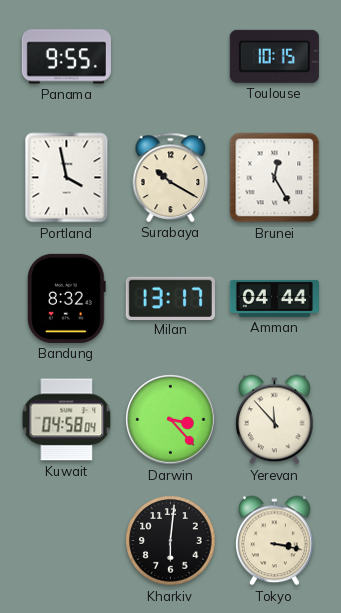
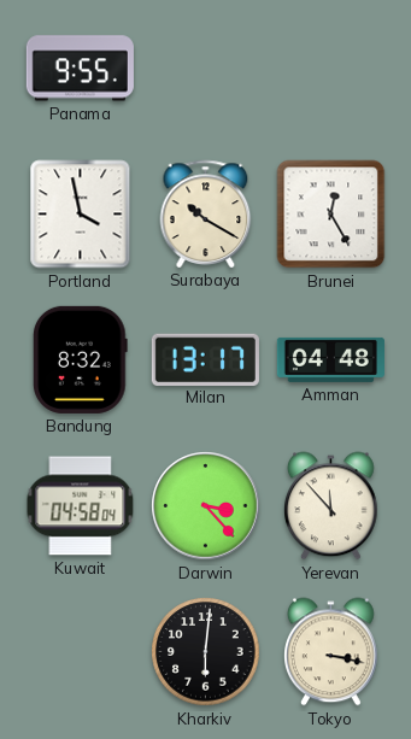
Toulouse: 10:15 -> none
Amman: 04:44 -> 04:48
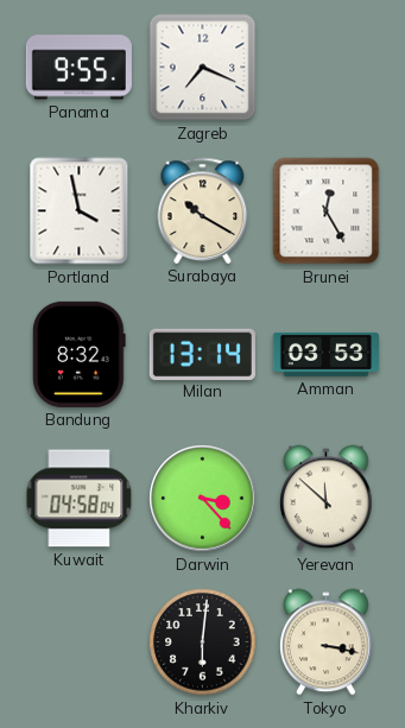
Zagreb: none -> 7:19
Milan: 13:17 -> 13:14
Amman: 04:48 -> 03:53
Yerevan: 11:53 -> 11:52
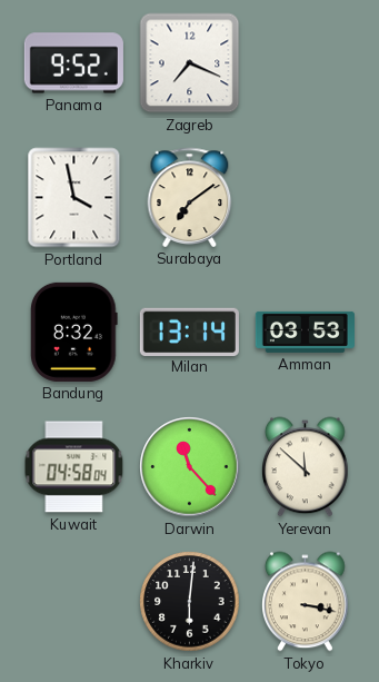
Panama: 9:55 -> 9:52
Surabaya: 10:20 -> 7:09
Brunei: 12:25 -> none
Darwin: 3:23 -> 11:23
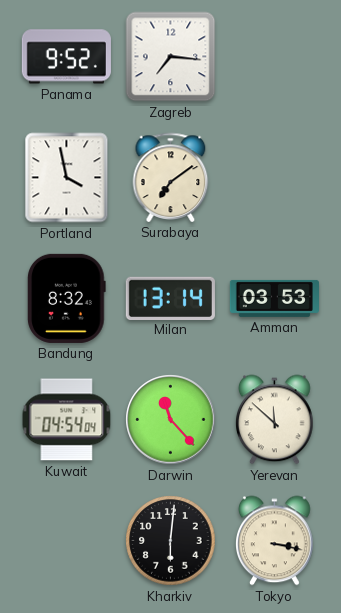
Zagreb: 7:19 -> 7:16
Kuwait: 04:58 -> 04:54
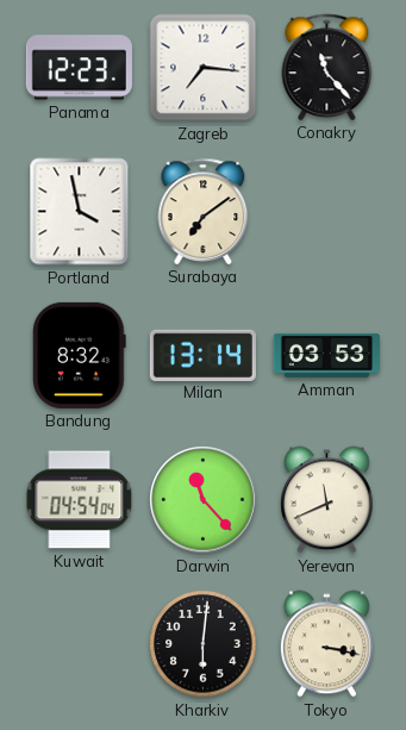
Panama: 9:52 -> 12:23
Conakry: none -> 11:23
Yerevan: 11:52 -> 11:41
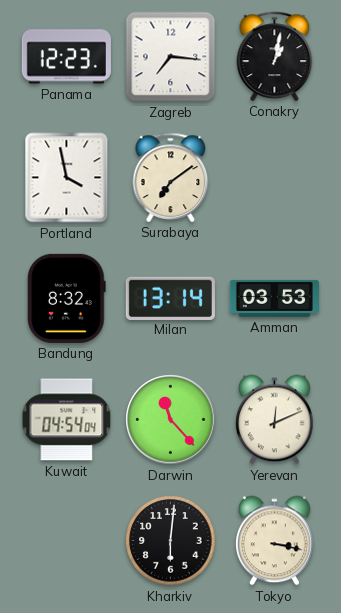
Conakry: 11:23 -> 1:02
Yerevan: 11:41 -> 12:11
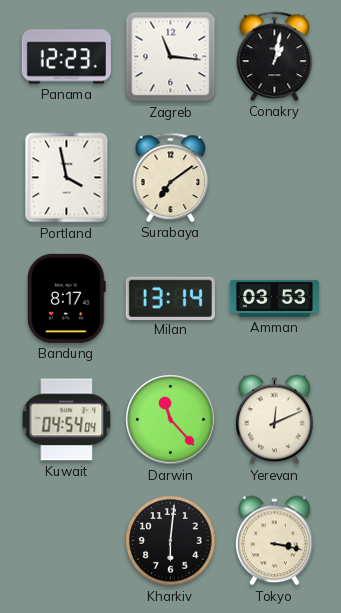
Zagreb: 7:16 -> 11:16
Bandung: 8:32 -> 8:17
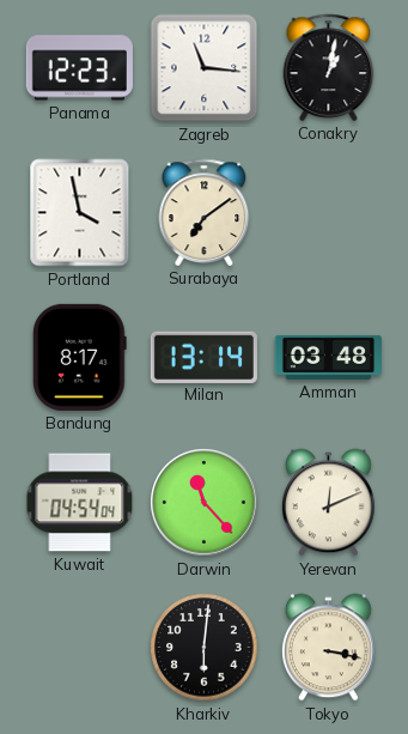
Amman: 03:53 -> 03:48
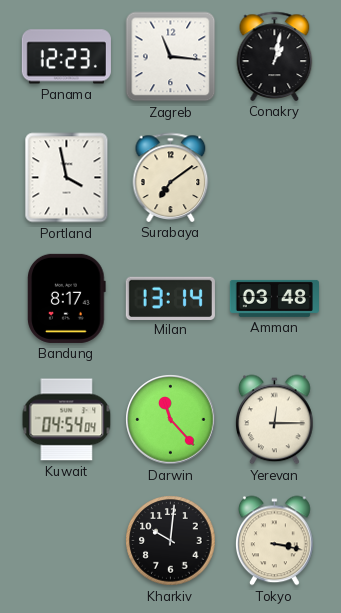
Yerevan: 12:11 -> 12:15
Kharkiv: 6:01 -> 10:01
